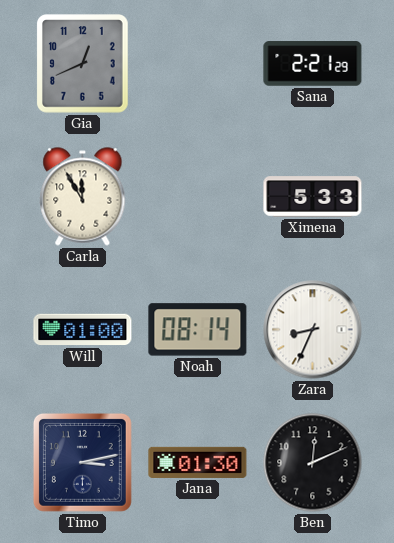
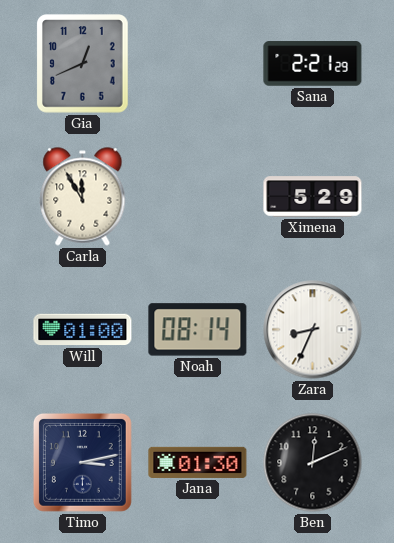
Ximena: 5:33 -> 5:29
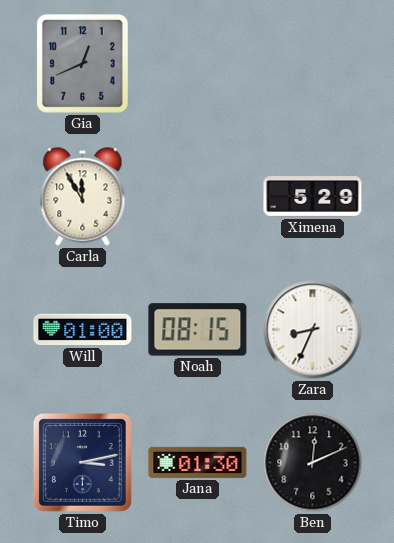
Sana: 2:21 -> none
Noah: 08:14 -> 08:15
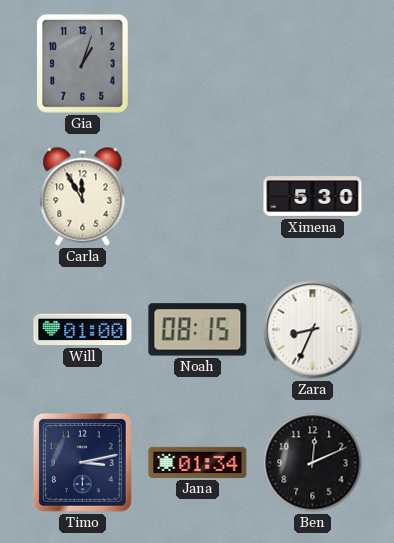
Gia: 12:41 -> 1:03
Ximena: 5:29 -> 5:30
Jana: 01:30 -> 01:34
